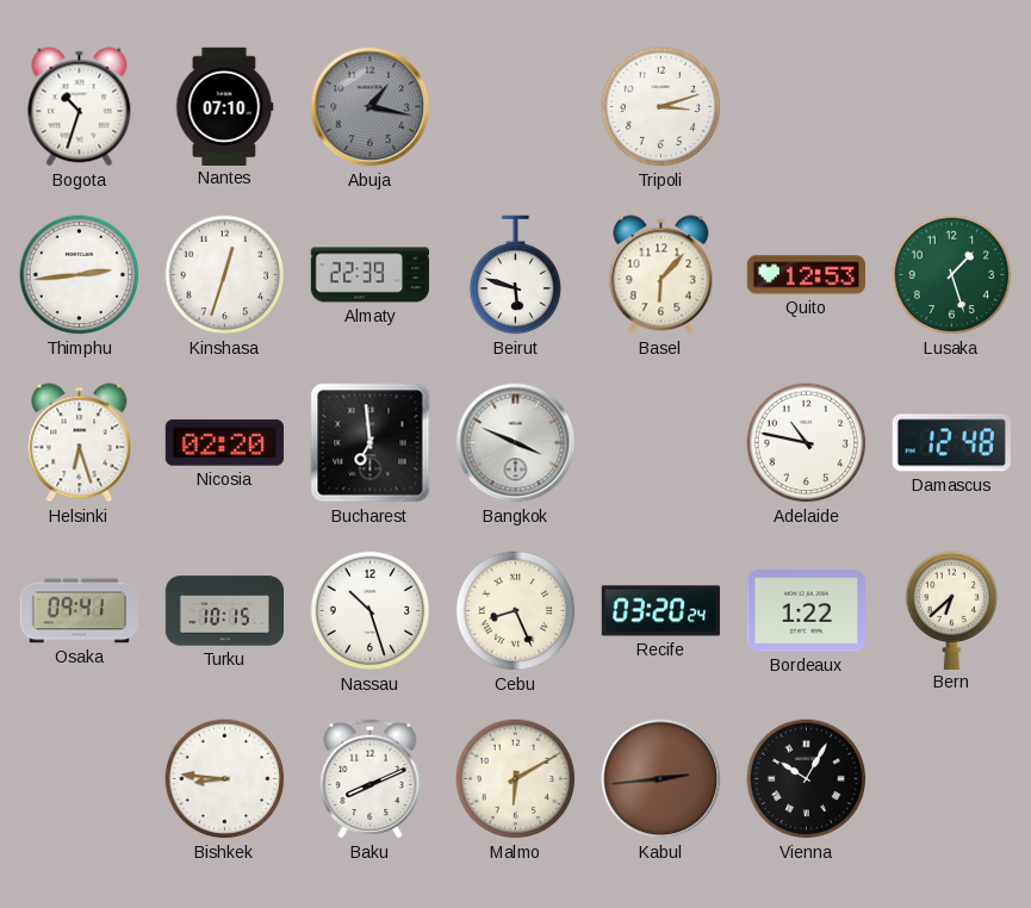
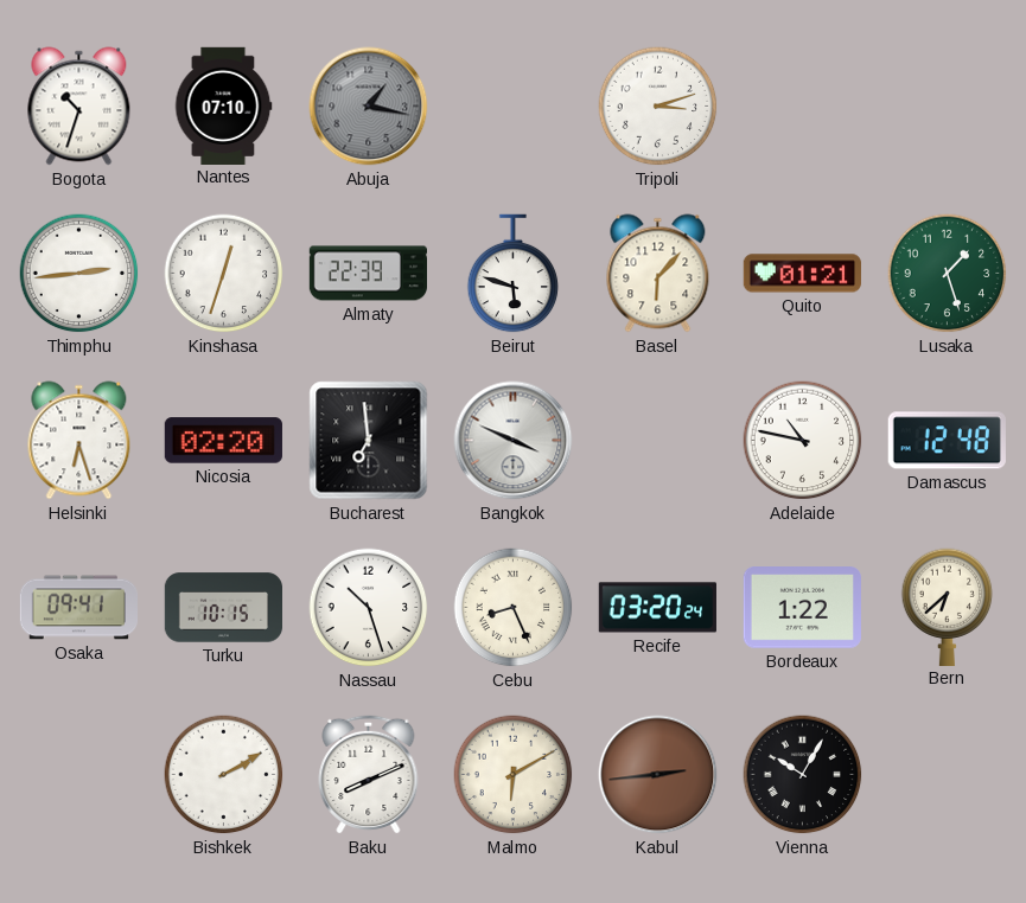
Quito: 12:53 -> 01:21
Bishkek: 8:46 -> 2:10
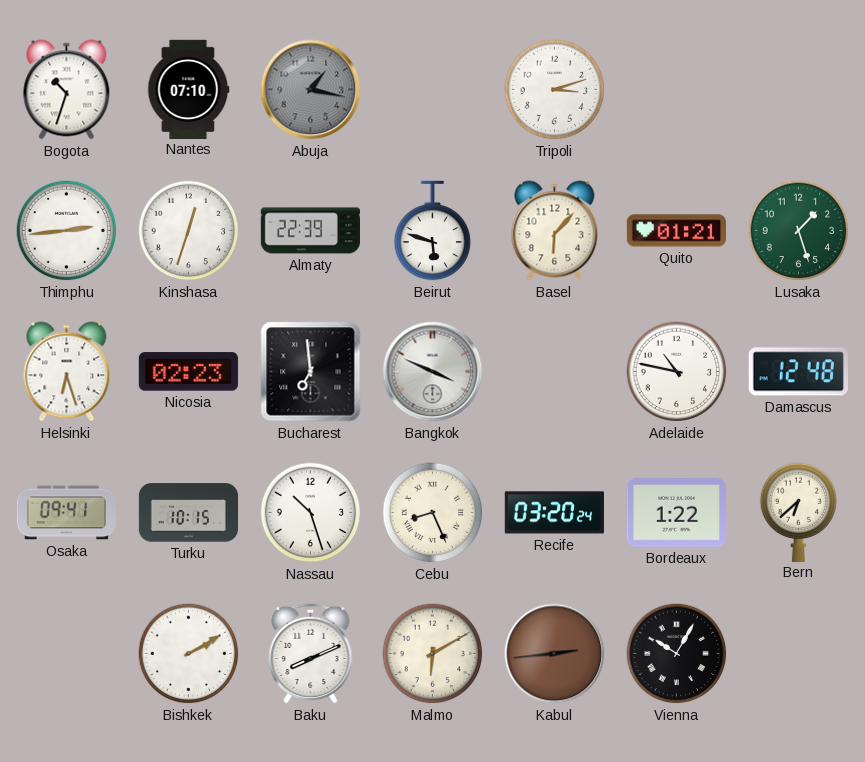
Nicosia: 02:20 -> 02:23
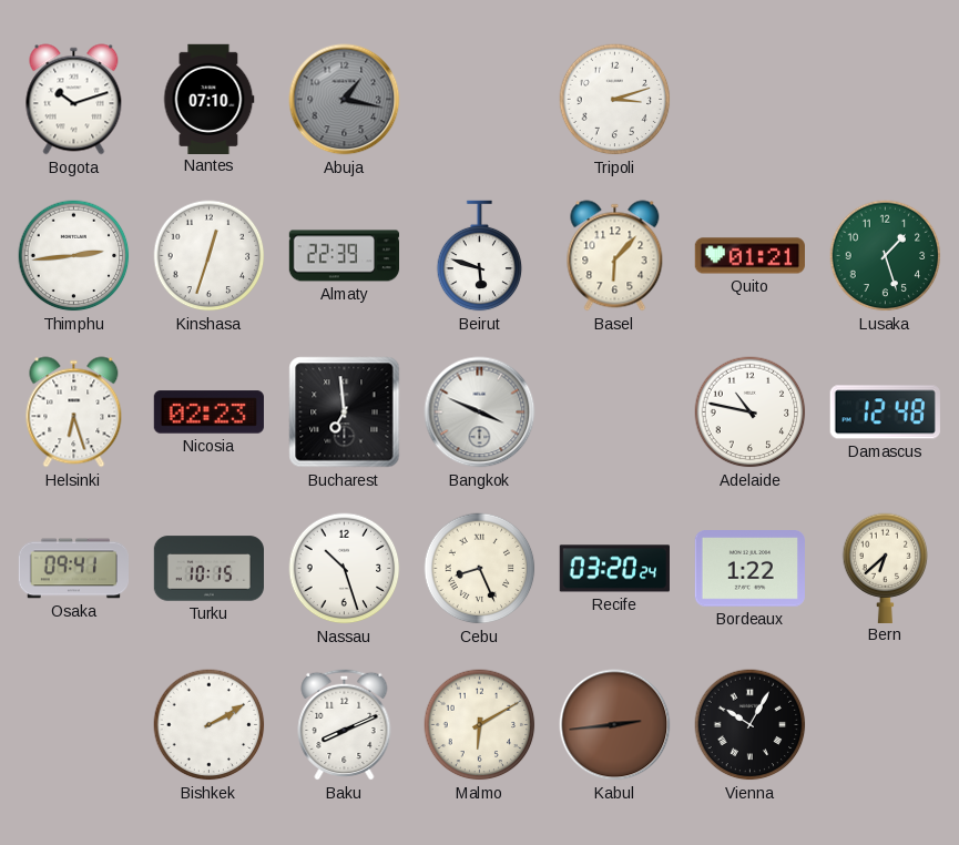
Bogota: 10:33 -> 10:12
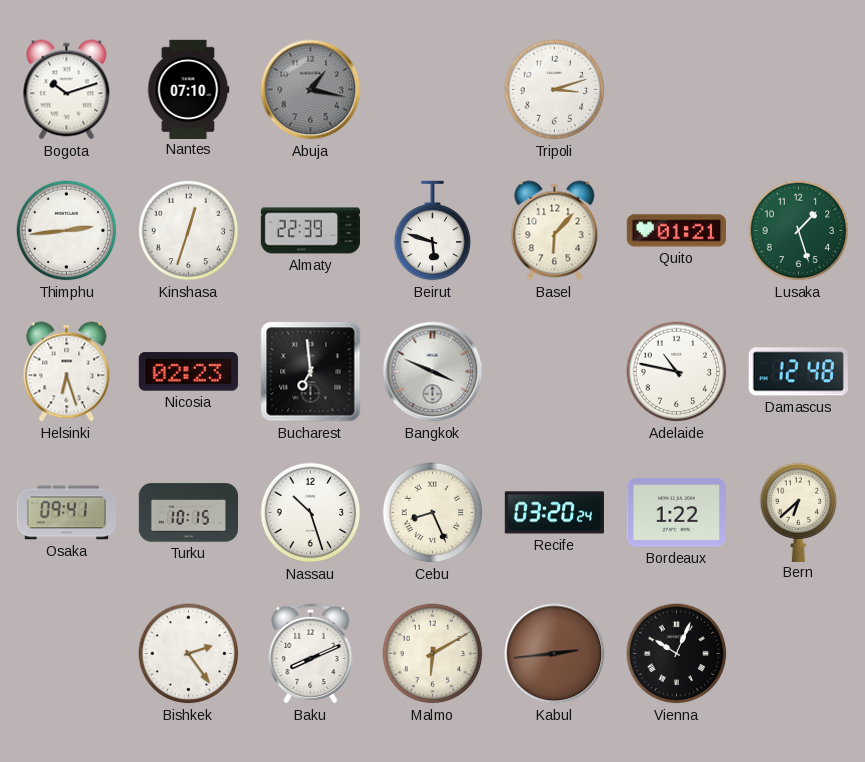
Bishkek: 2:10 -> 2:24
Vienna: 10:05 -> 10:04
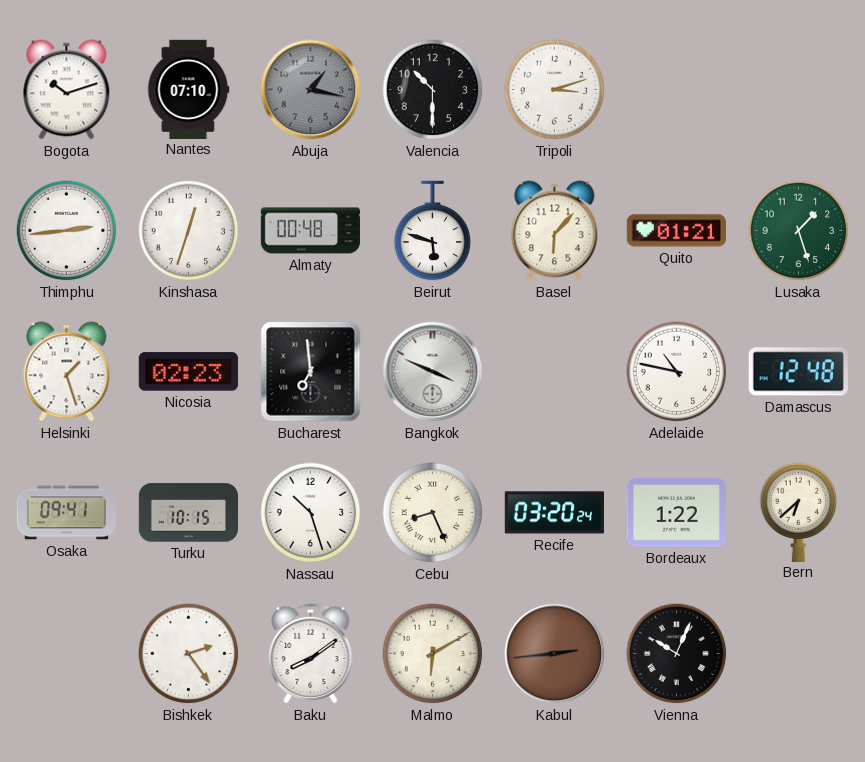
Valencia: none -> 10:30
Almaty: 22:39 -> 00:48
Helsinki: 6:27 -> 1:27
Baku: 8:11 -> 8:09
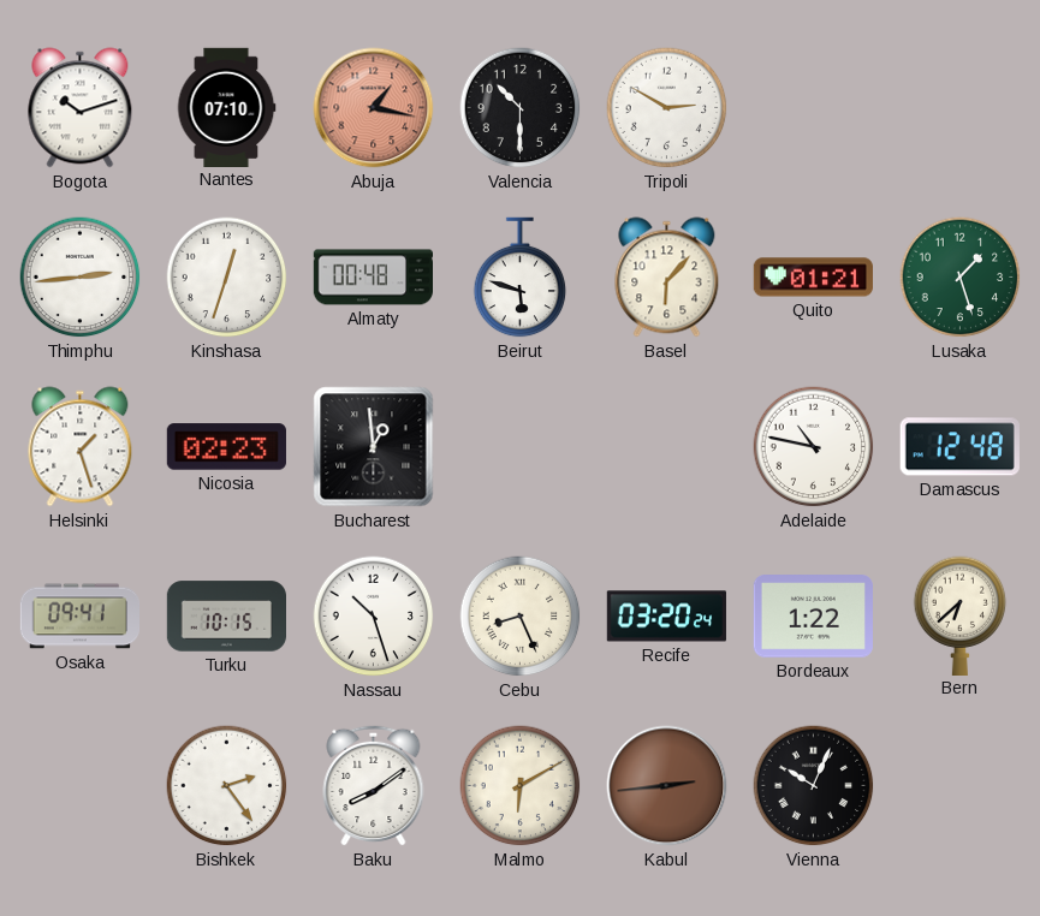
Abuja dial: grey -> salmon
Tripoli: 3:12 -> 2:50
Bucharest: 6:59 -> 12:59
Bangkok: 3:49 -> none
